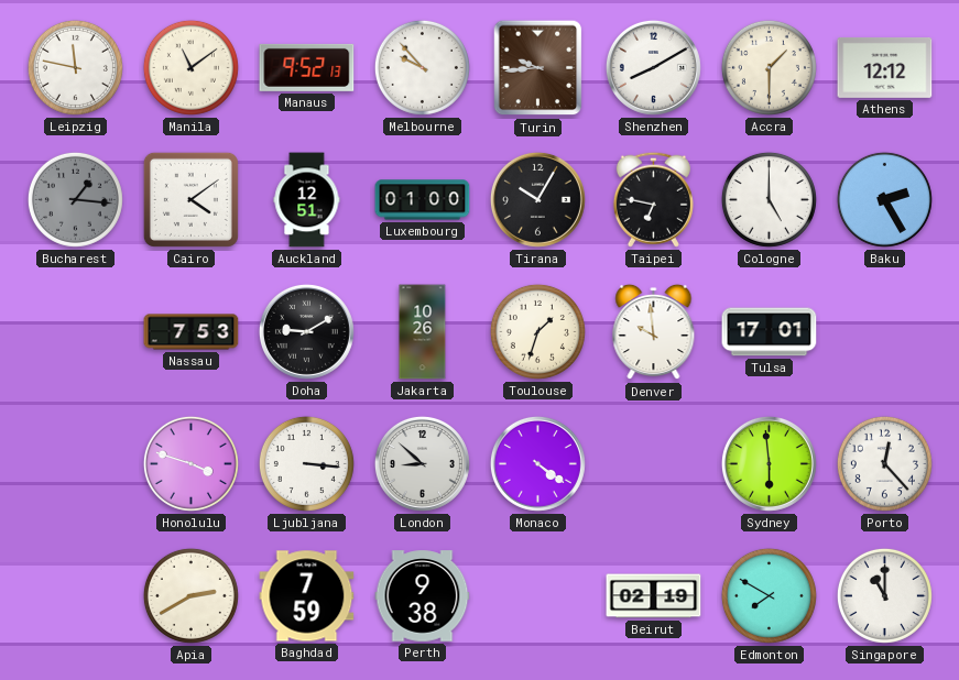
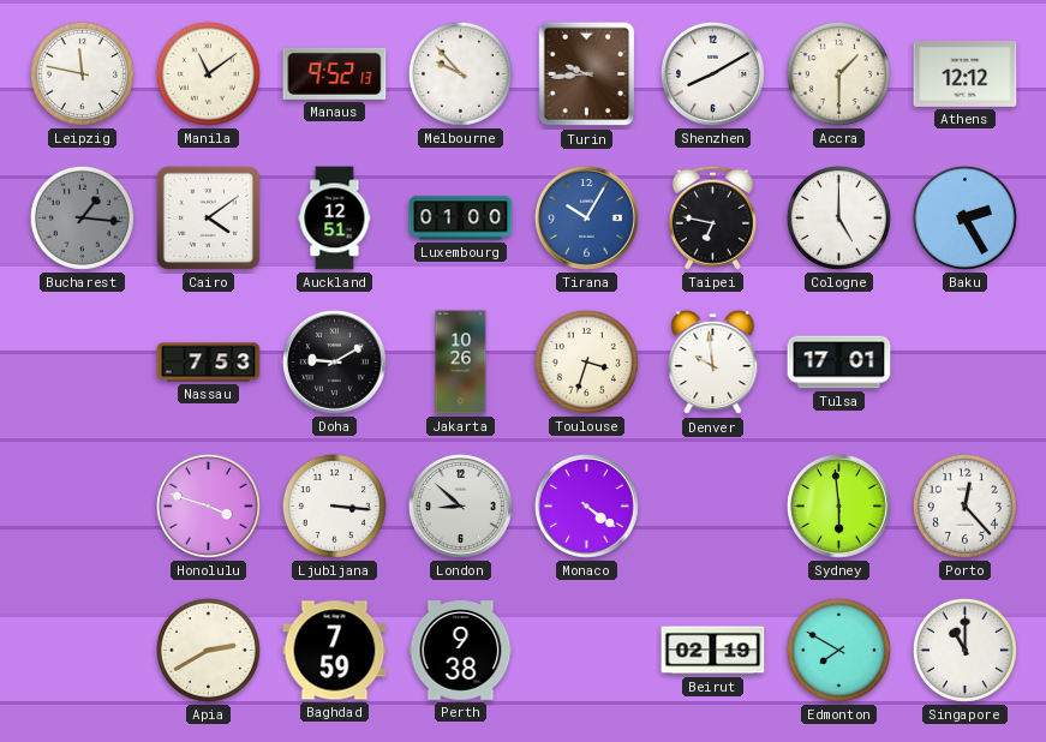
Tirana dial: black -> blue
Toulouse: 1:33 -> 3:33
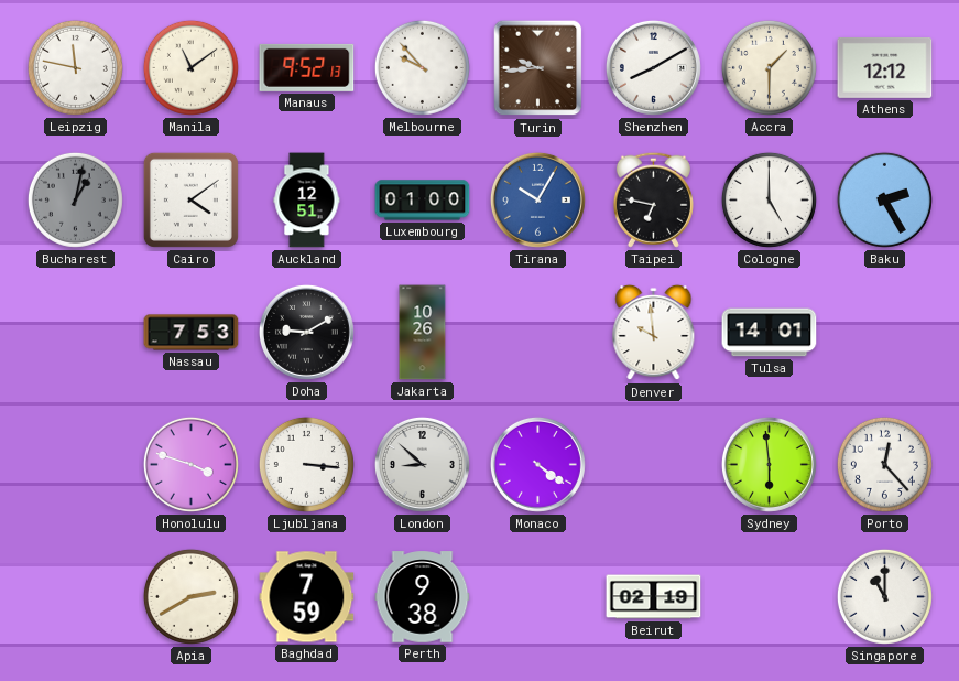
Bucharest: 1:16 -> 1:02
Toulouse: 3:33 -> none
Tulsa: 17:01 -> 14:01
Edmonton: 7:50 -> none
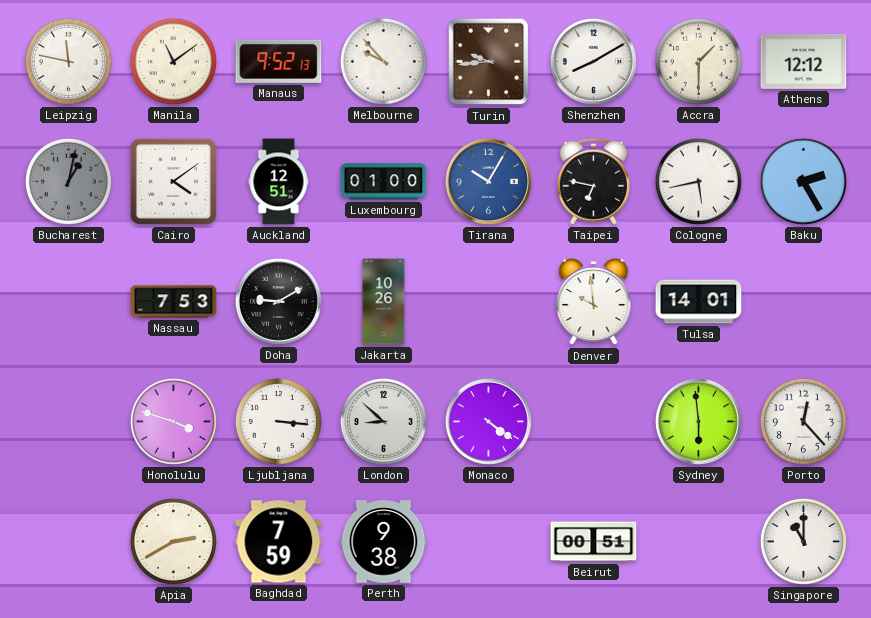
Cologne: 5:00 -> 5:43
Beirut: 02:19 -> 00:51
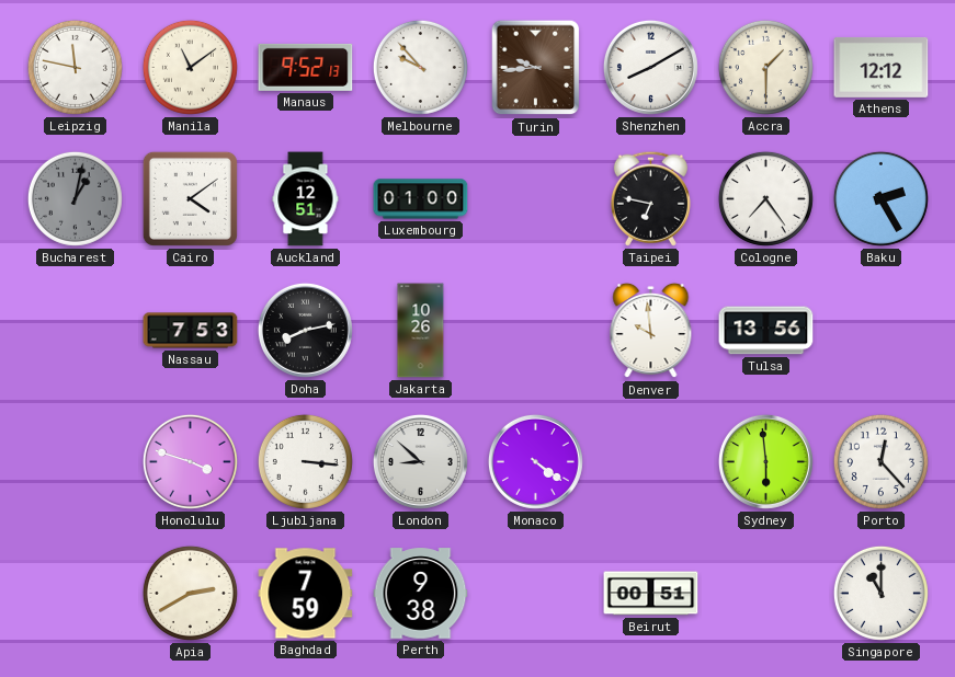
Tirana: 10:05 -> none
Cologne: 5:43 -> 7:24
Doha: 9:10 -> 8:13
Tulsa: 14:01 -> 13:56
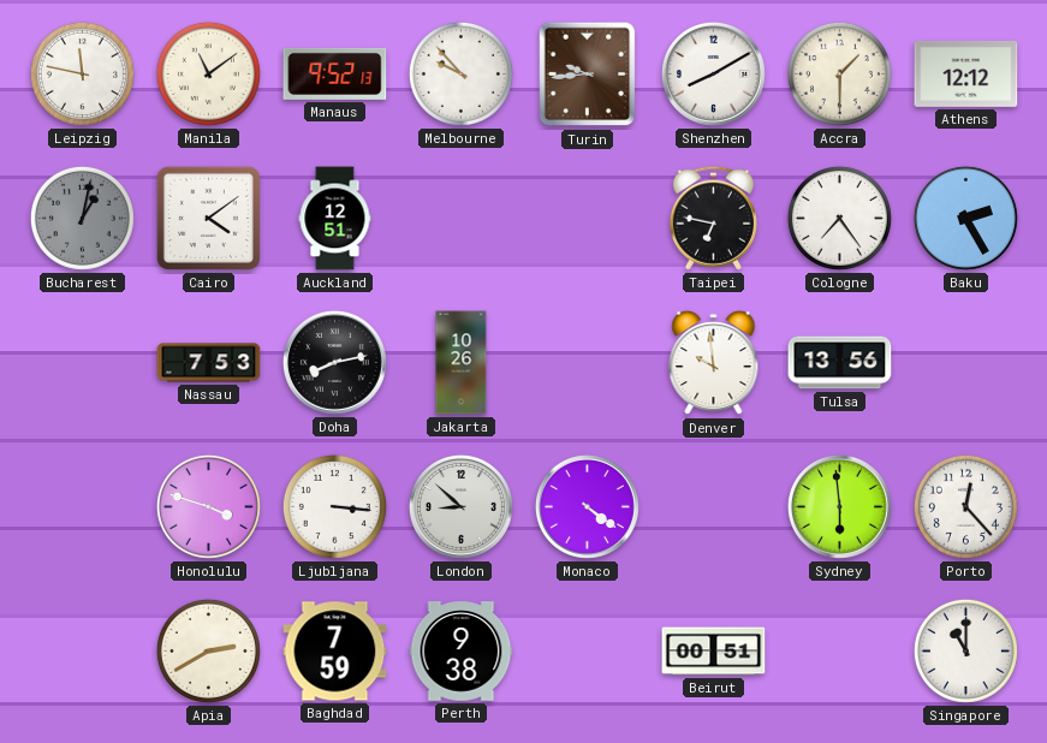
Luxembourg: 01:00 -> none
